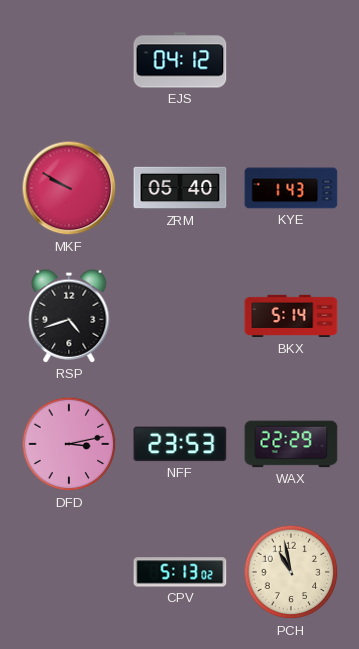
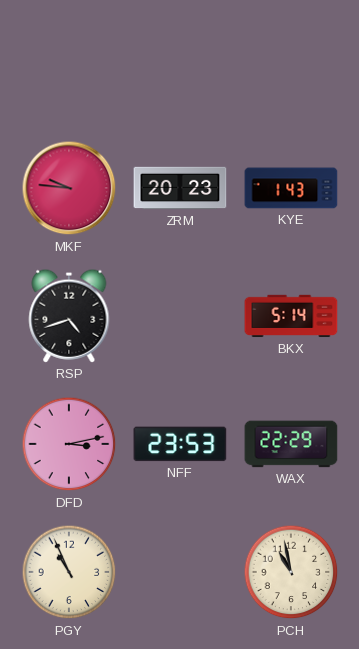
EJS: 04:12 -> none
MKF: 9:50 -> 9:46
ZRM: 05:40 -> 20:23
PGY: none -> 10:56
CPV: 5:13 -> none
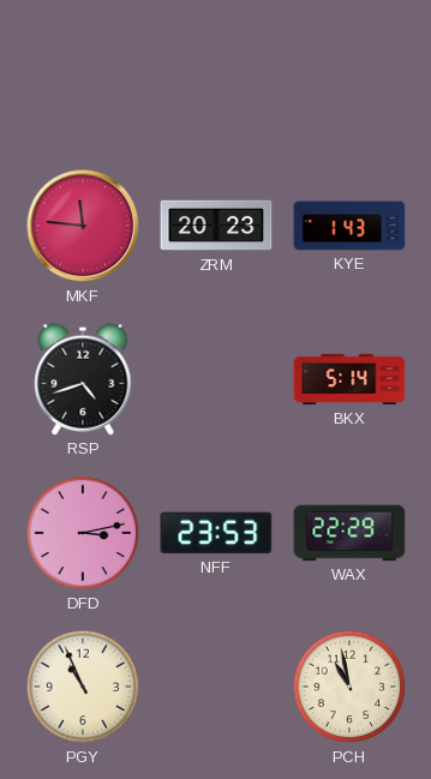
MKF: 9:46 -> 11:46
